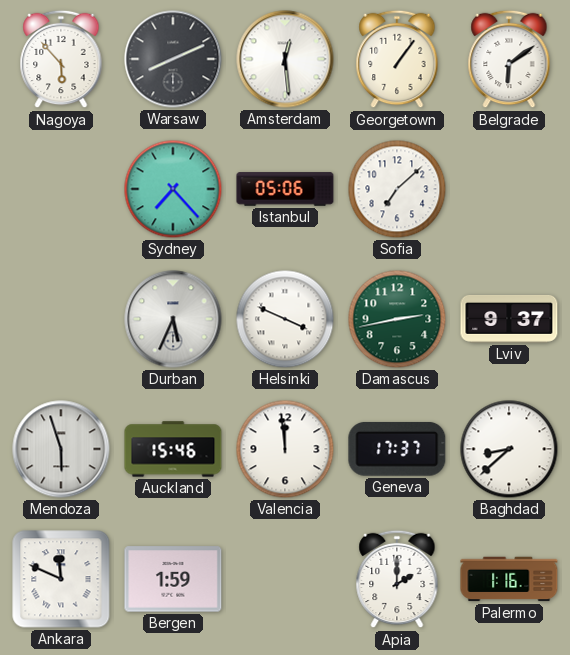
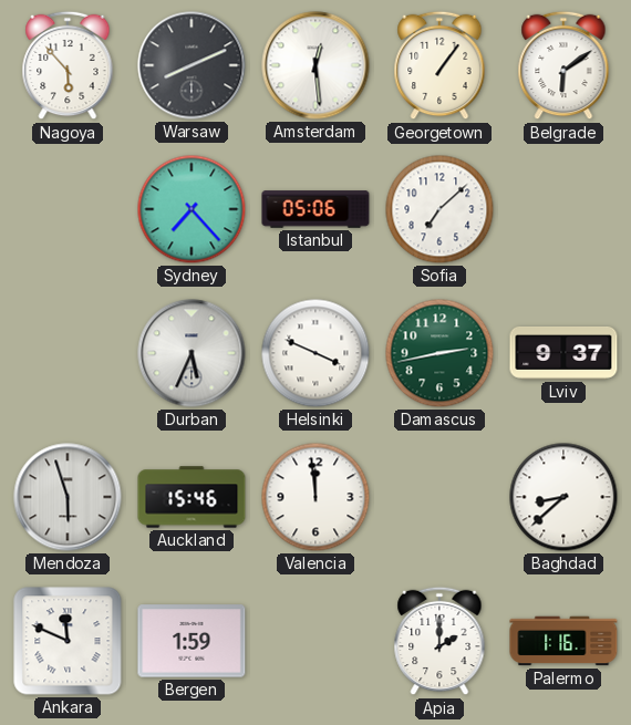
Geneva: 17:37 -> none
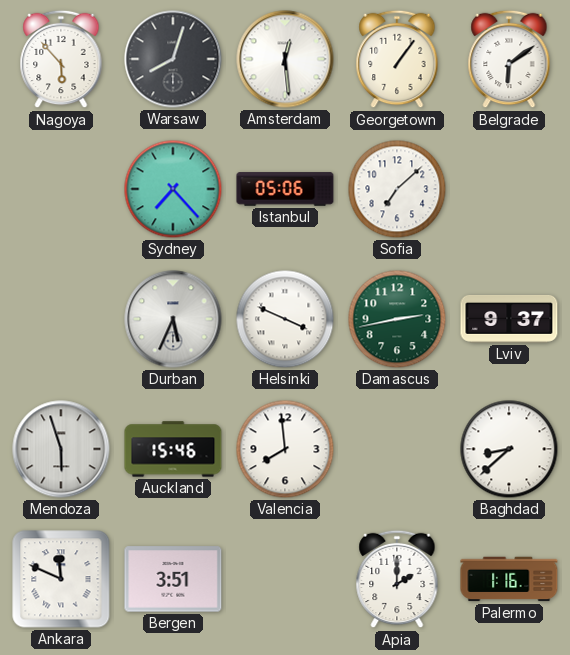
Warsaw: 8:11 -> 8:03
Valencia: 11:59 -> 7:59
Bergen: 1:59 -> 3:51
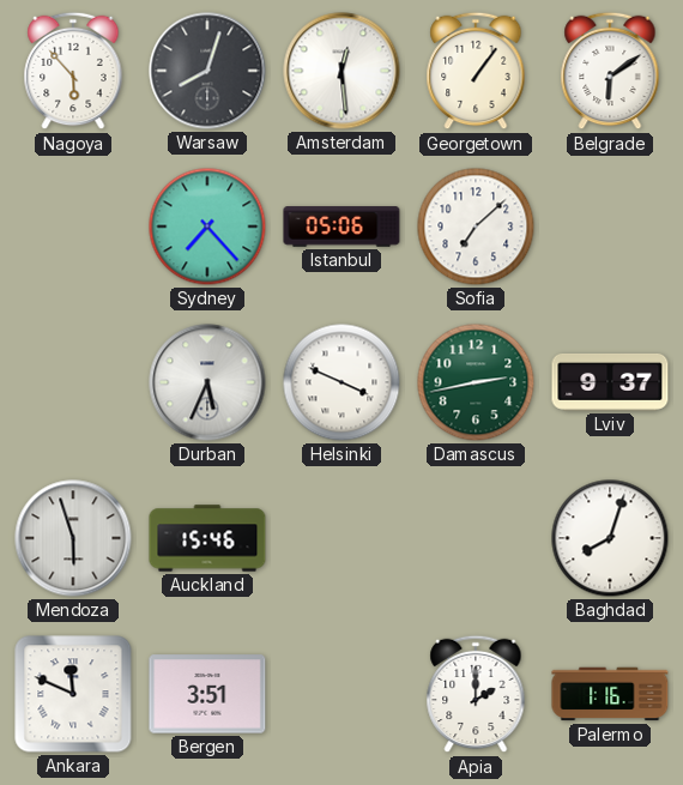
Valencia: 7:59 -> none
Baghdad: 8:38 -> 8:03
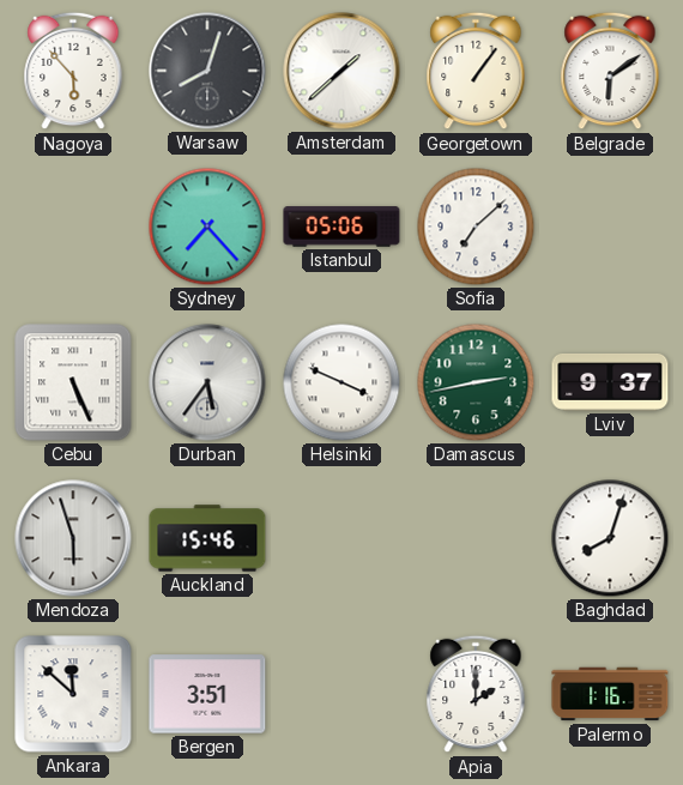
Amsterdam: 12:29 -> 1:38
Cebu: none -> 5:26
Durban: 5:34 -> 5:36
Ankara: 11:49 -> 11:52
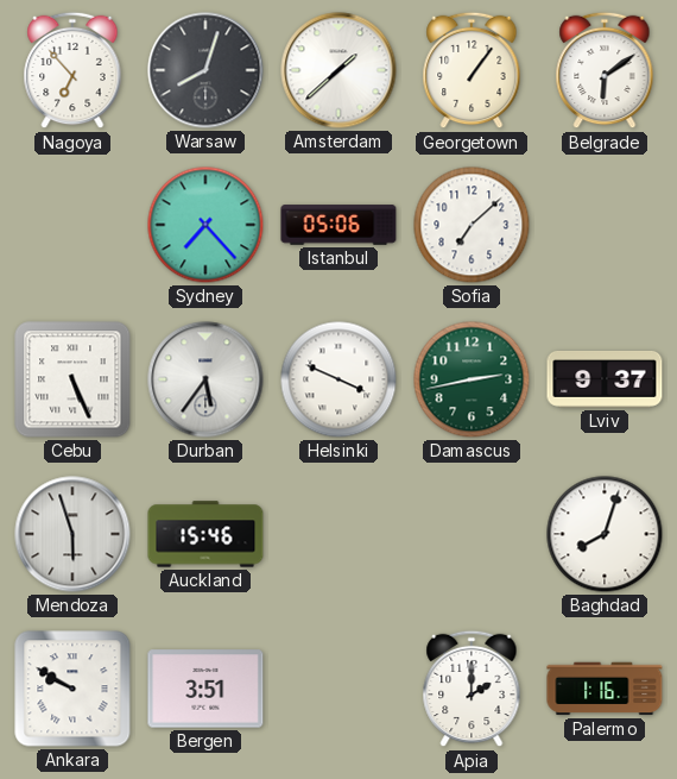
Nagoya: 5:53 -> 6:53
Ankara: 11:52 -> 9:50
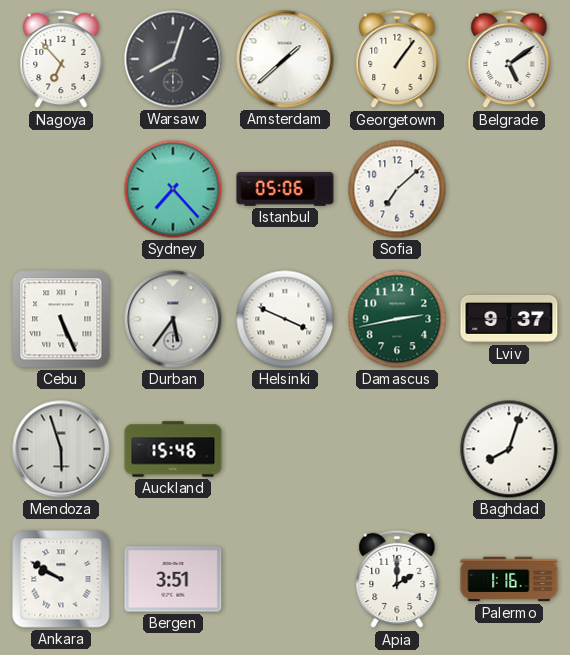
Belgrade: 6:09 -> 5:09
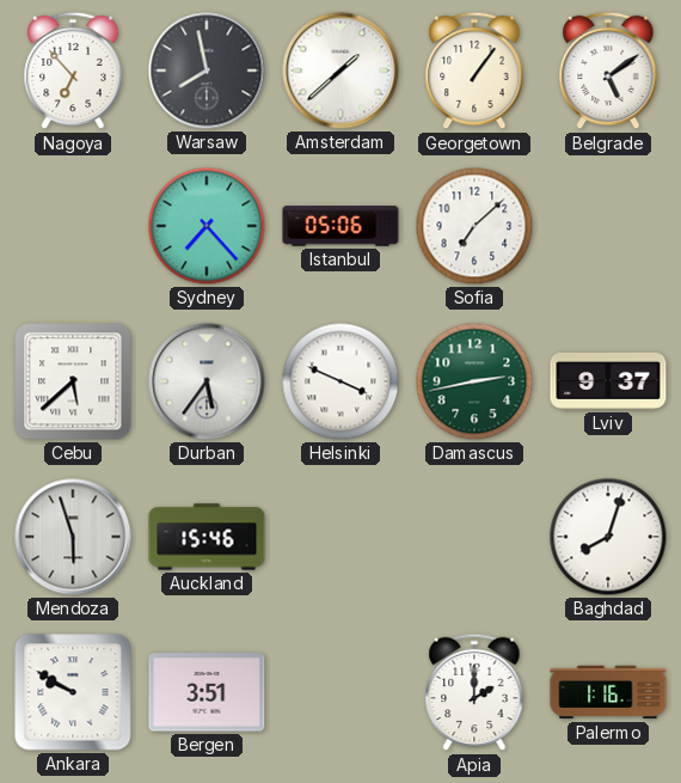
Warsaw: 8:03 -> 7:58
Cebu: 5:26 -> 5:38
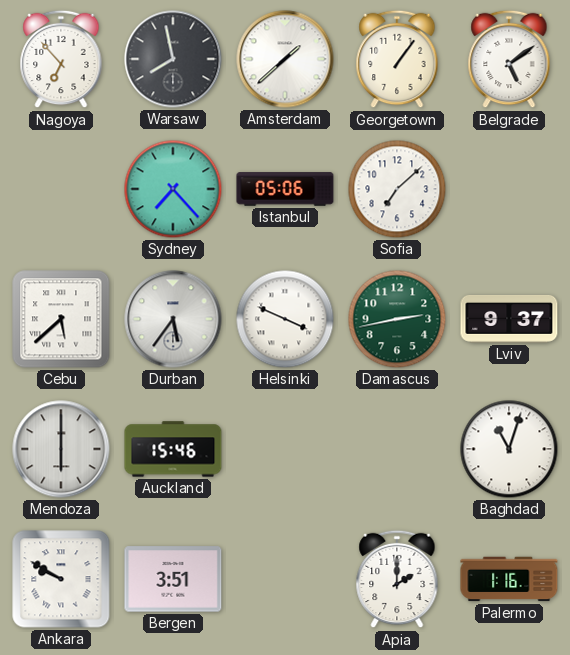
Mendoza: 5:57 -> 6:00
Baghdad: 8:03 -> 11:03
